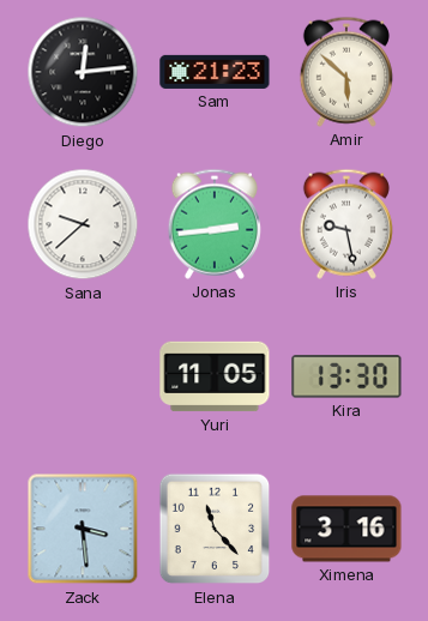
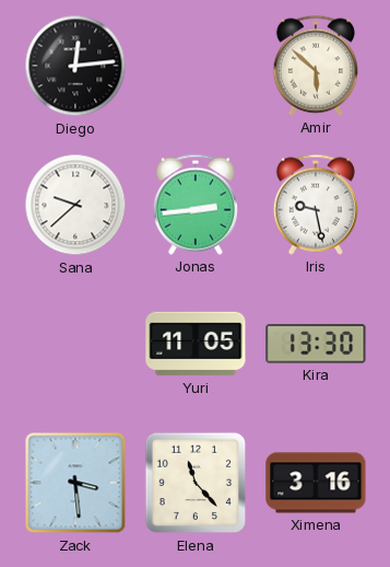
Sam: 21:23 -> none
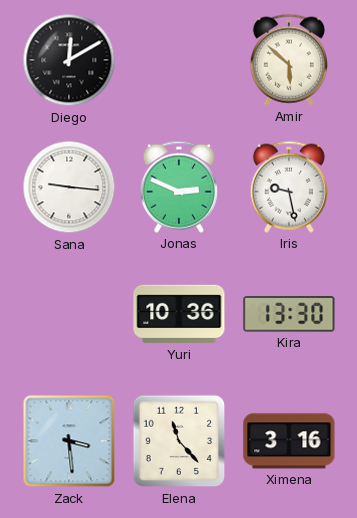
Diego: 12:14 -> 12:10
Sana: 9:38 -> 9:16
Jonas: 2:44 -> 2:49
Yuri: 11:05 -> 10:36
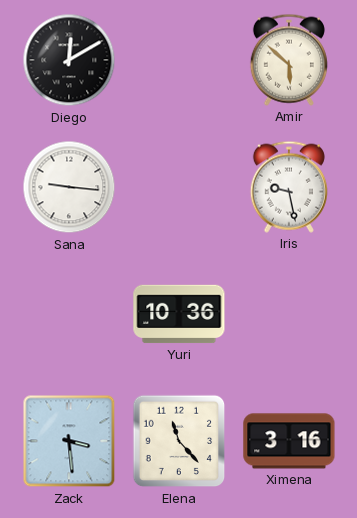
Jonas: 2:49 -> none
Kira: 13:30 -> none
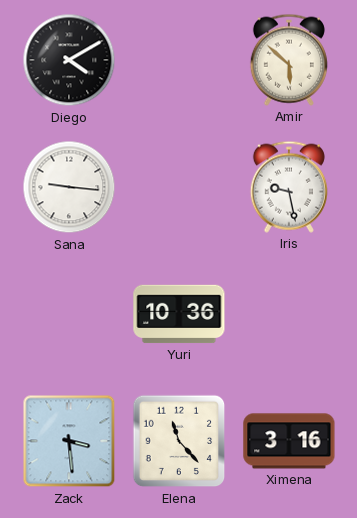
Diego: 12:10 -> 4:10
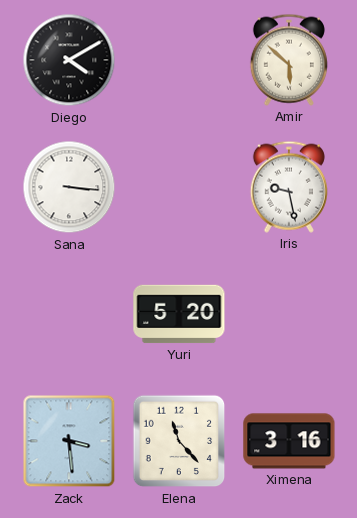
Sana: 9:16 -> 3:16
Yuri: 10:36 -> 5:20
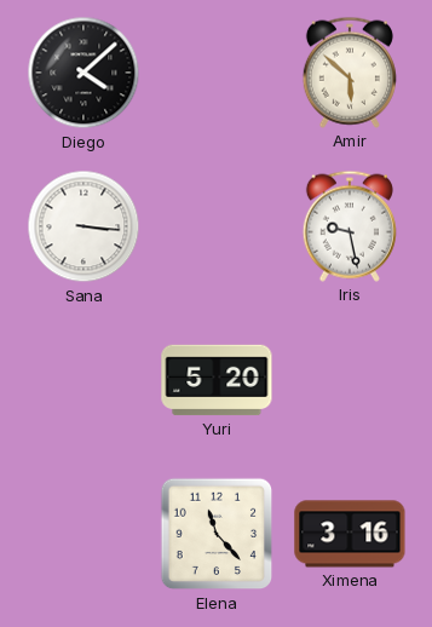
Diego: 4:10 -> 4:08
Zack: 3:29 -> none
